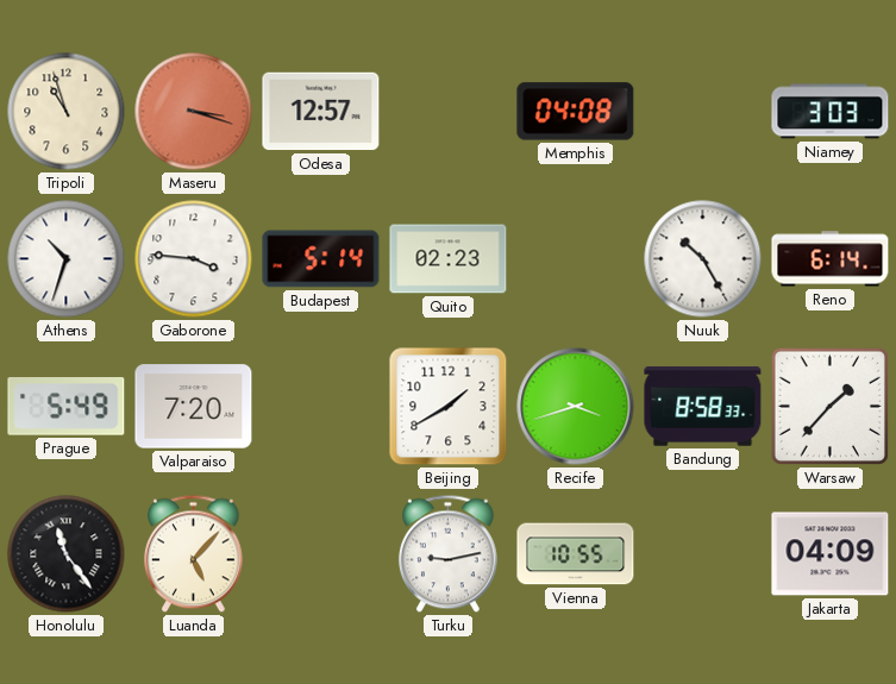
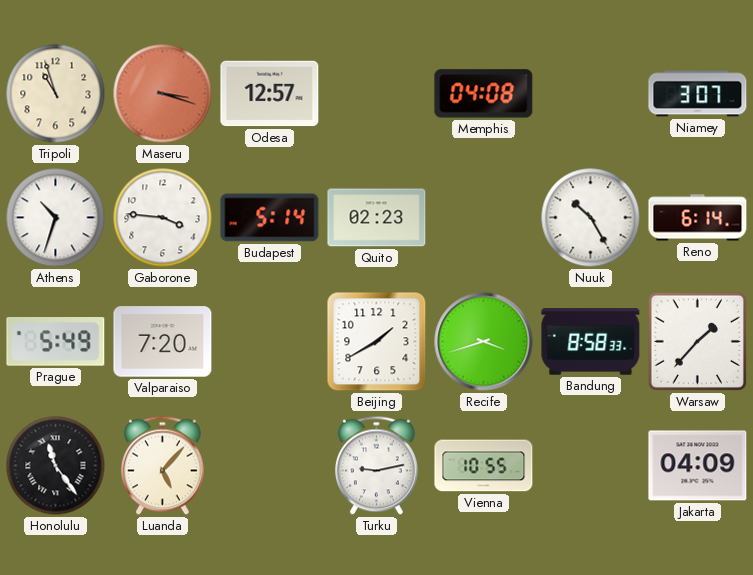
Niamey: 3:03 -> 3:07
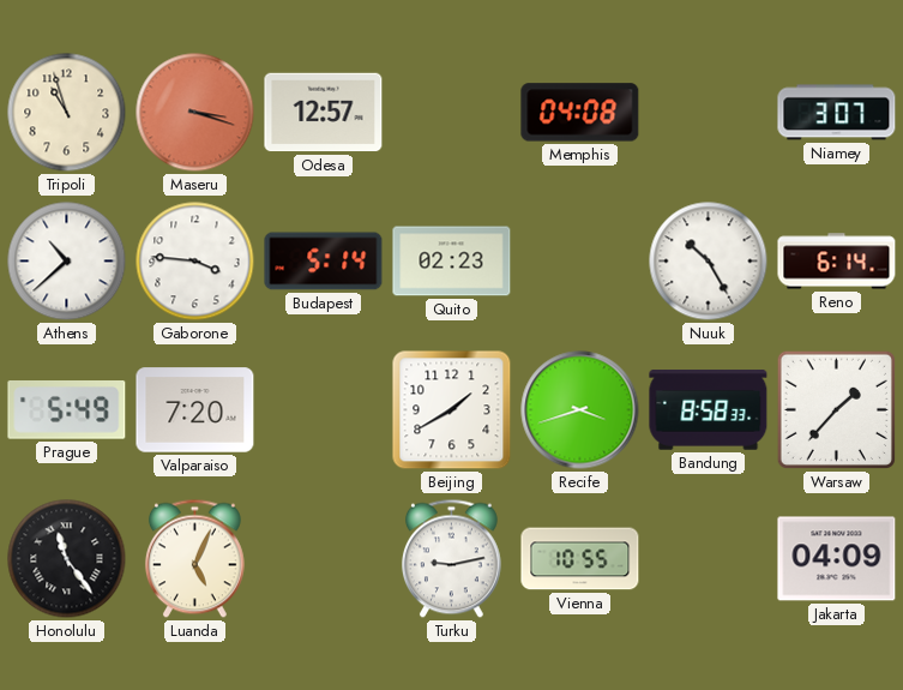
Athens: 10:33 -> 10:38
Luanda: 5:07 -> 5:04
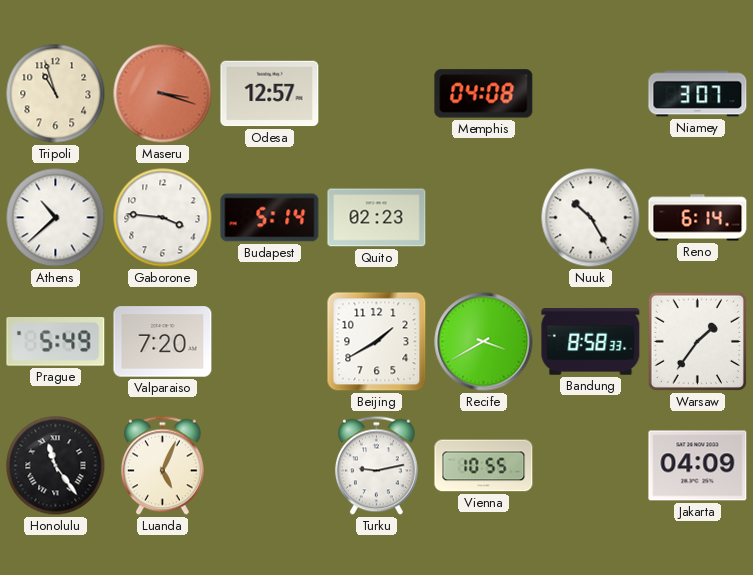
Recife: 3:42 -> 3:40
Warsaw: 1:37 -> 1:36
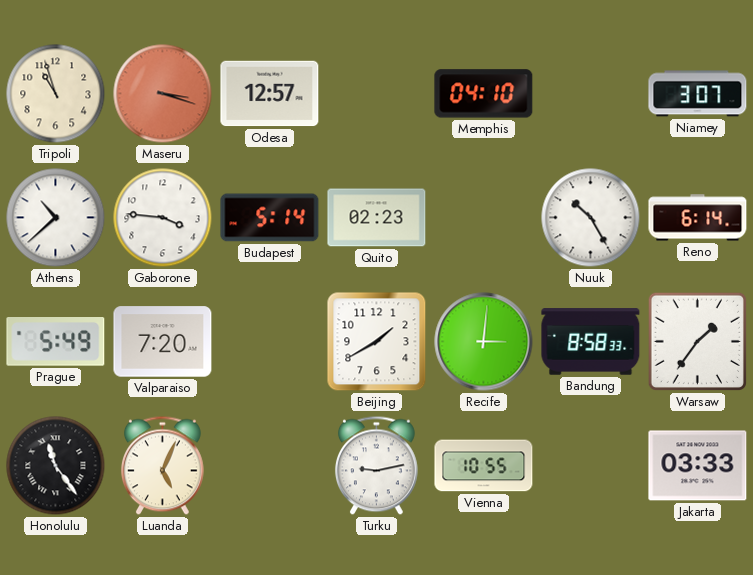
Memphis: 04:08 -> 04:10
Recife: 3:40 -> 3:01
Jakarta: 04:09 -> 03:33
